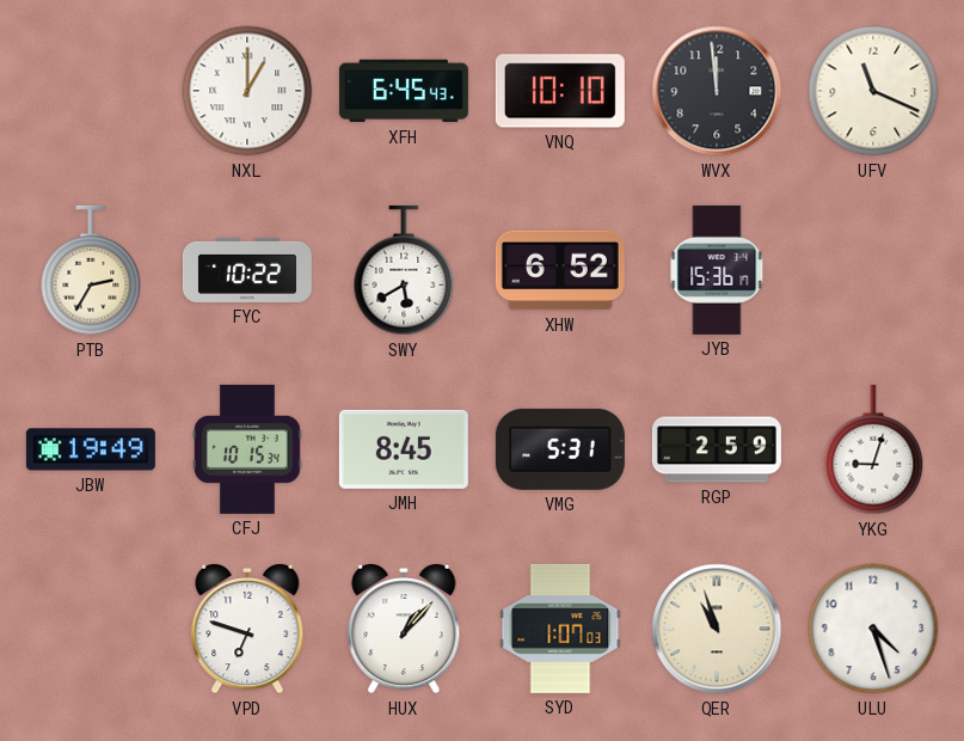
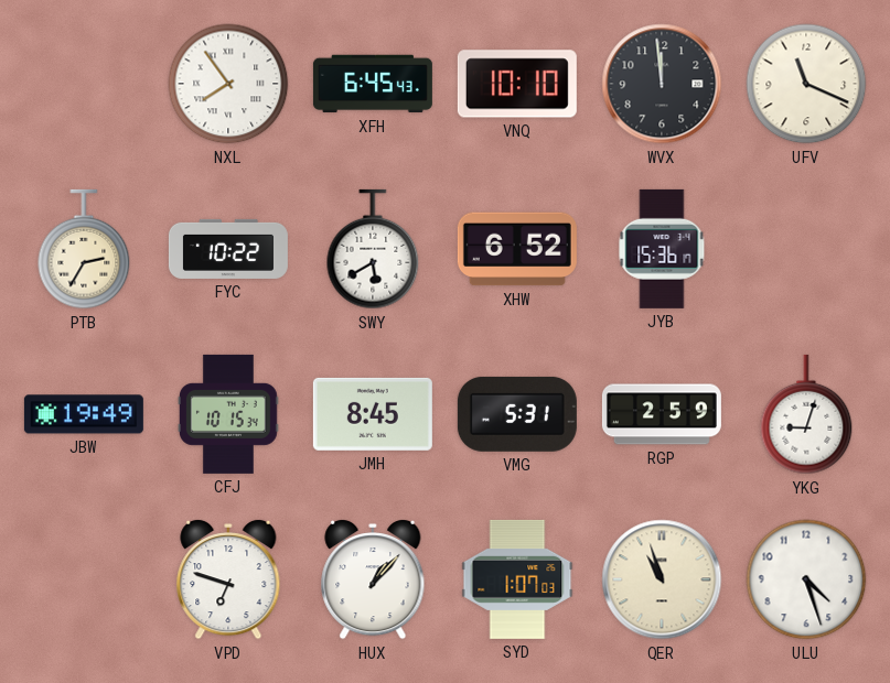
NXL: 1:00 -> 7:54
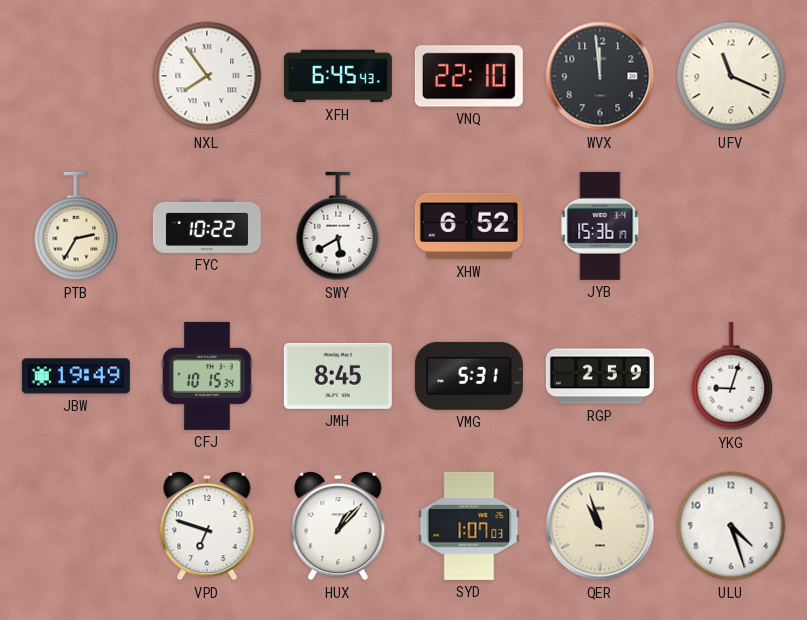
VNQ: 10:10 -> 22:10
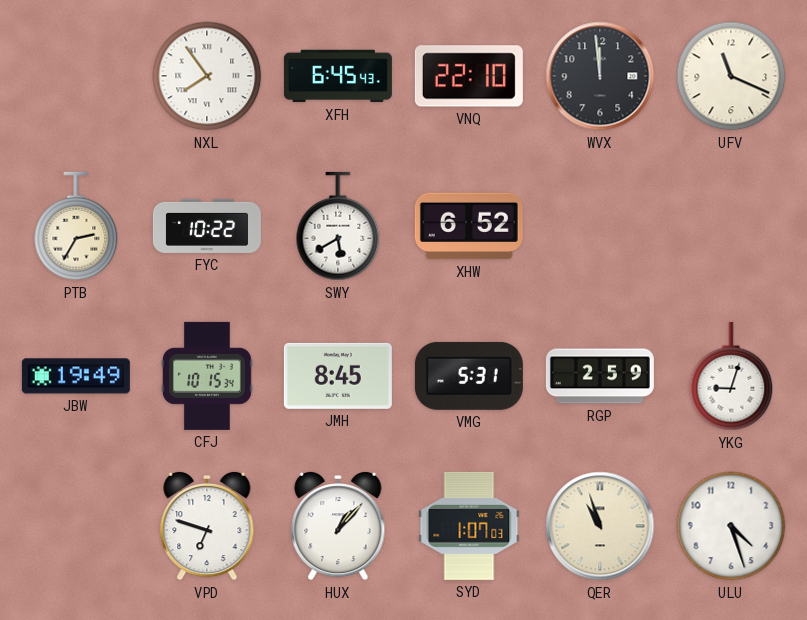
JYB: 15:36 -> none
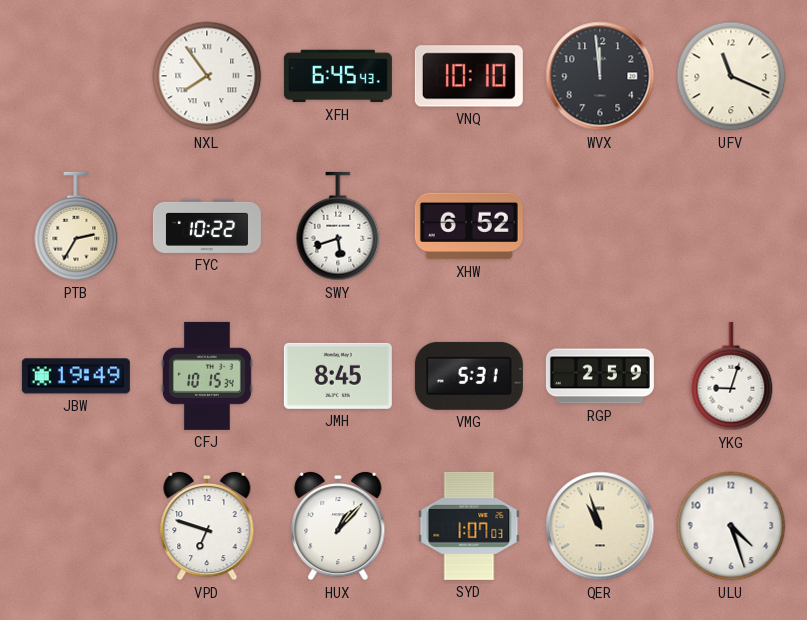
VNQ: 22:10 -> 10:10
SWY: 5:40 -> 5:42
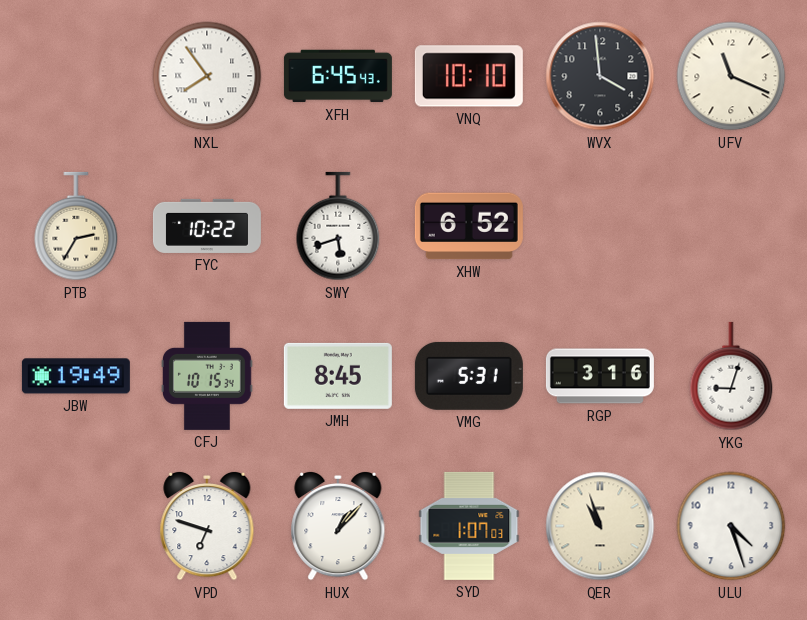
WVX: 11:59 -> 3:59
RGP: 2:59 -> 3:16
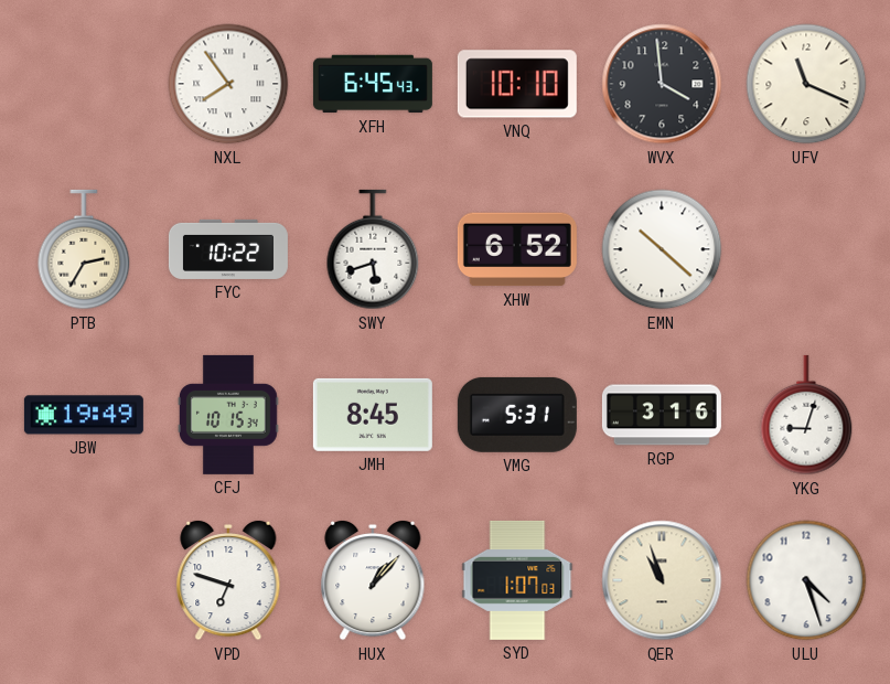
EMN: none -> 10:22
